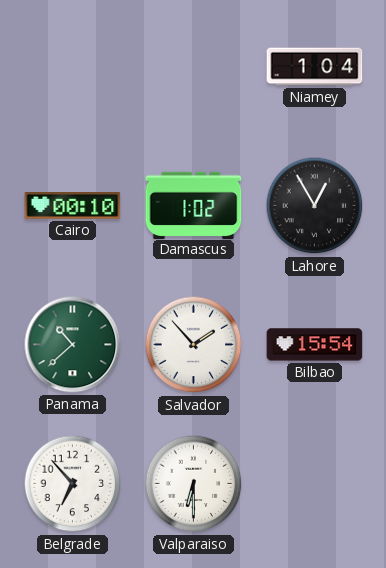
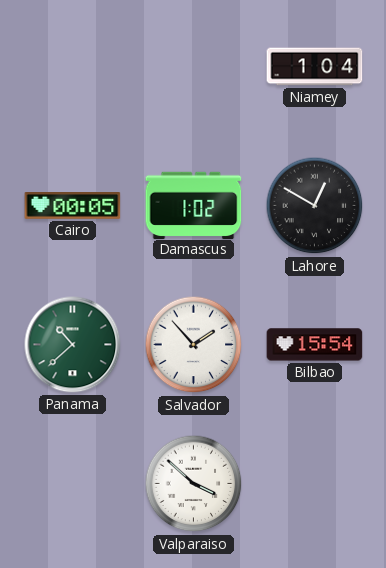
Cairo: 00:10 -> 00:05
Lahore: 12:55 -> 12:50
Belgrade: 6:53 -> none
Valparaiso: 6:30 -> 3:52
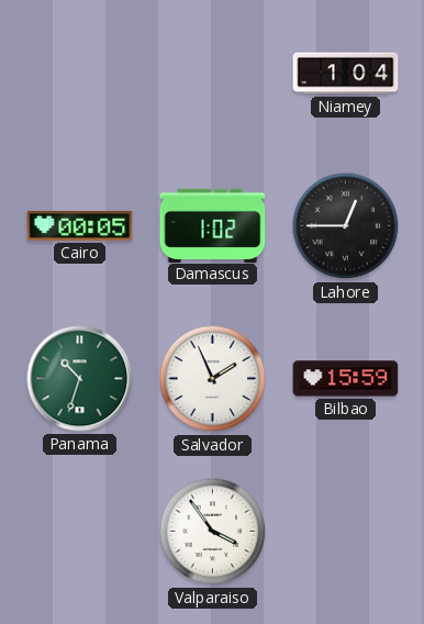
Lahore: 12:50 -> 12:45
Panama: 10:38 -> 10:33
Salvador: 1:53 -> 1:56
Bilbao: 15:54 -> 15:59
Valparaiso: 3:52 -> 3:54
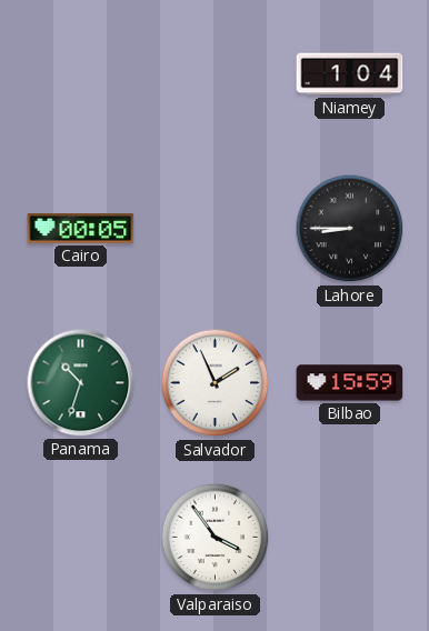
Damascus: 1:02 -> none
Lahore: 12:45 -> 8:45
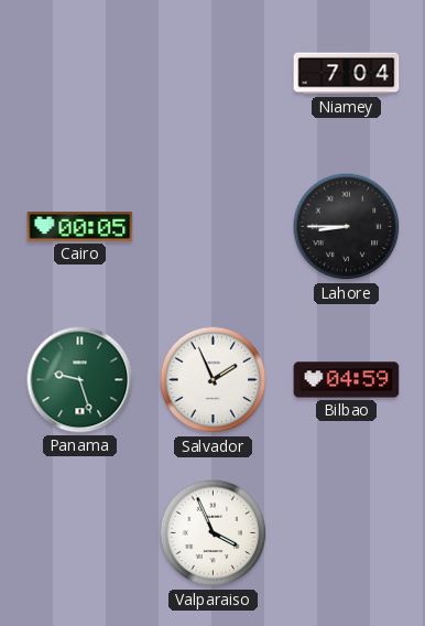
Niamey: 1:04 -> 7:04
Panama: 10:33 -> 9:27
Bilbao: 15:59 -> 04:59
Valparaiso: 3:54 -> 3:56
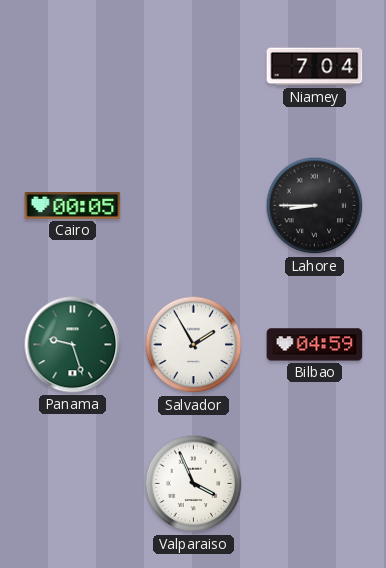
Salvador: 1:56 -> 1:55
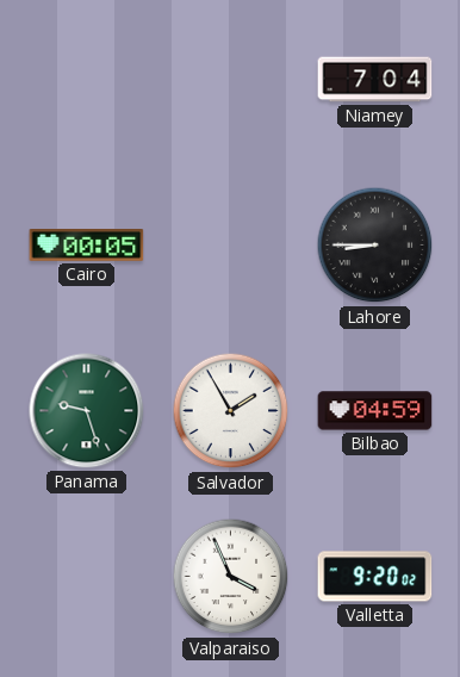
Valletta: none -> 9:20
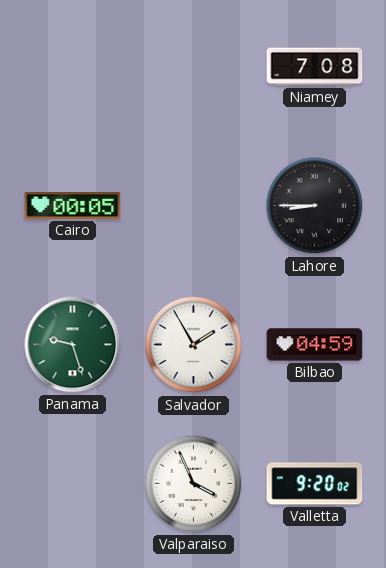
Niamey: 7:04 -> 7:08
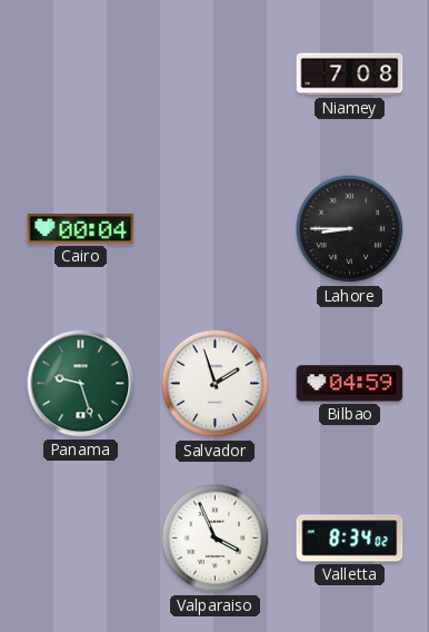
Cairo: 00:05 -> 00:04
Salvador: 1:55 -> 1:57
Valletta: 9:20 -> 8:34
